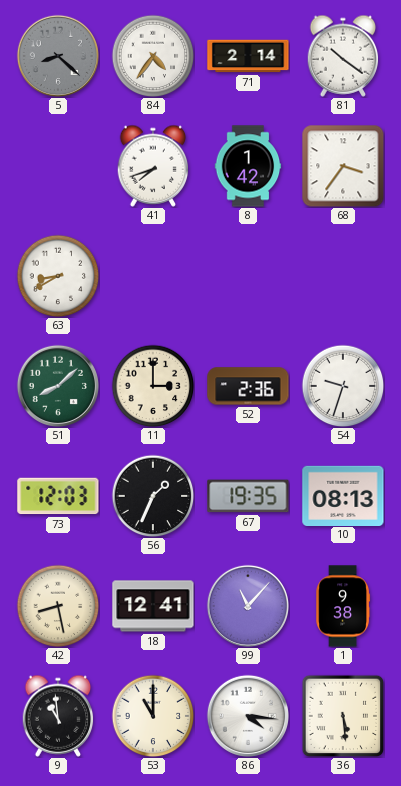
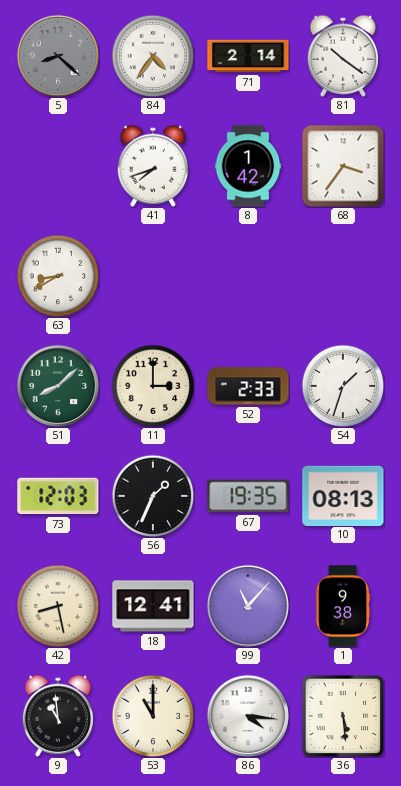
52: 2:36 -> 2:33
54: 9:33 -> 1:33
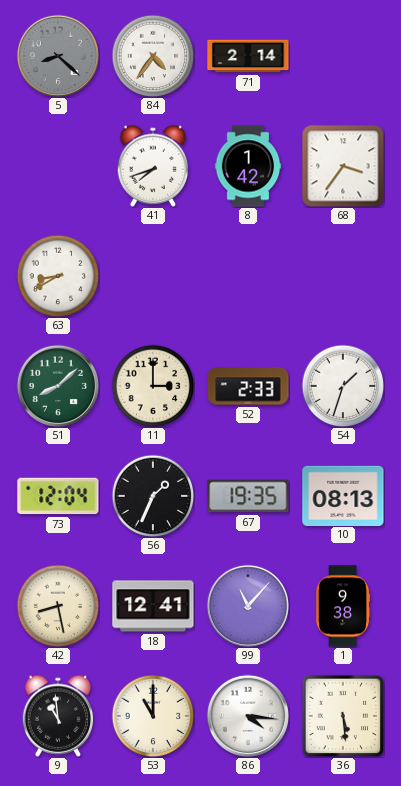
81: 10:21 -> none
73: 12:03 -> 12:04
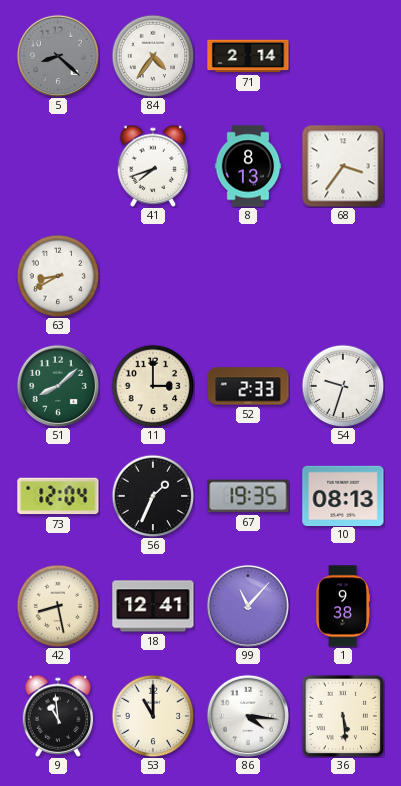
8: 1:42 -> 8:13
54: 1:33 -> 9:33
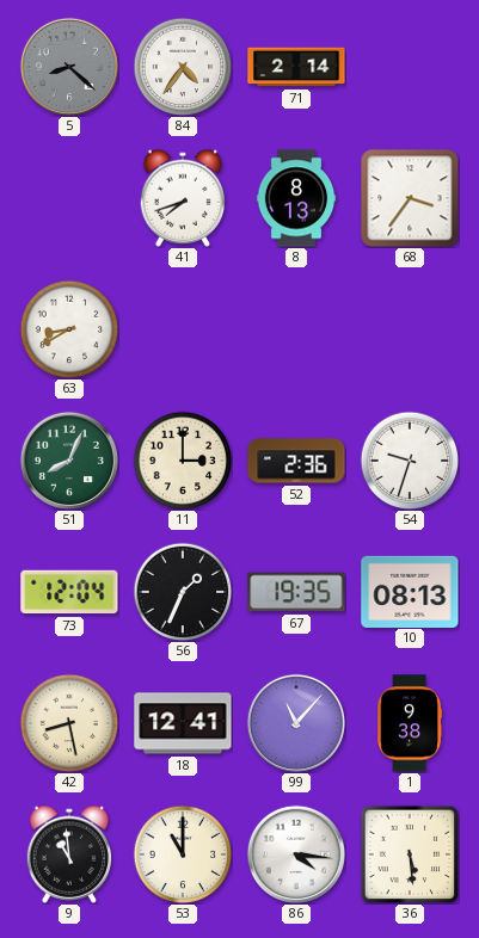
51: 8:08 -> 8:04
52: 2:33 -> 2:36
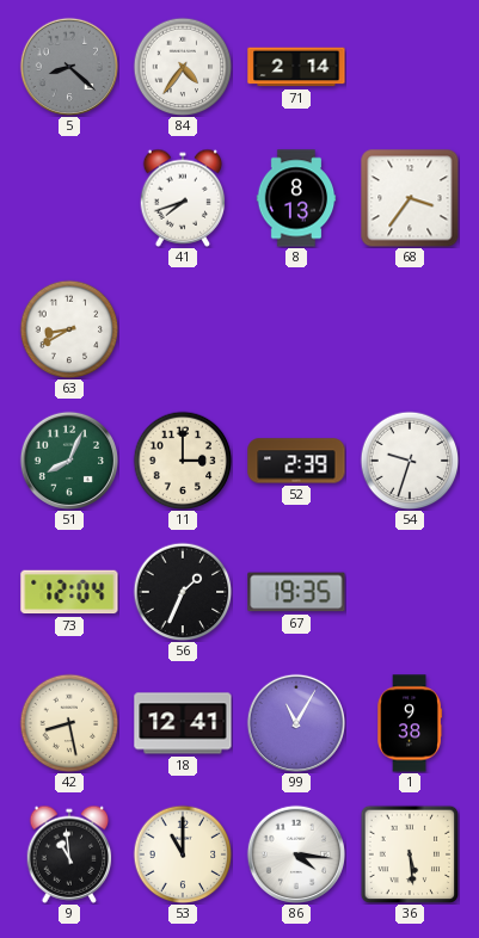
52: 2:36 -> 2:39
10: 08:13 -> none
99: 11:07 -> 11:05
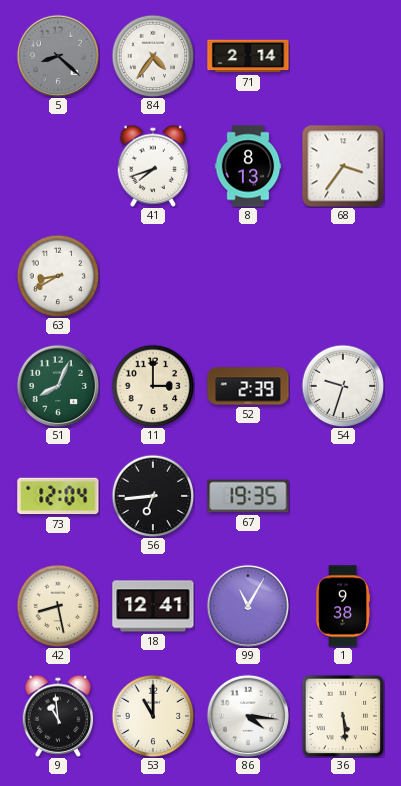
56: 1:34 -> 6:44
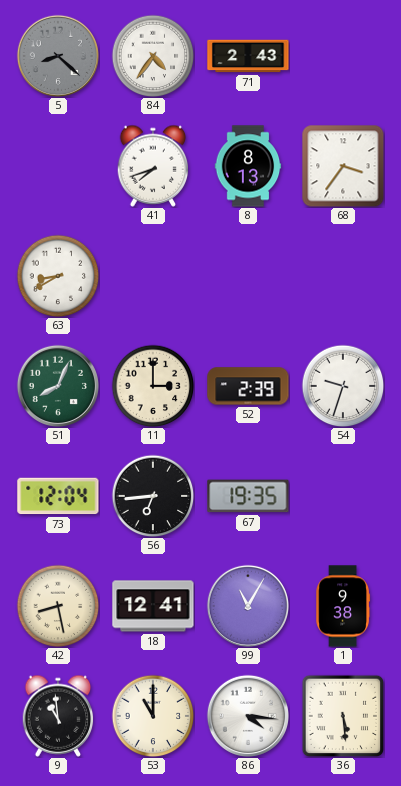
71: 2:14 -> 2:43
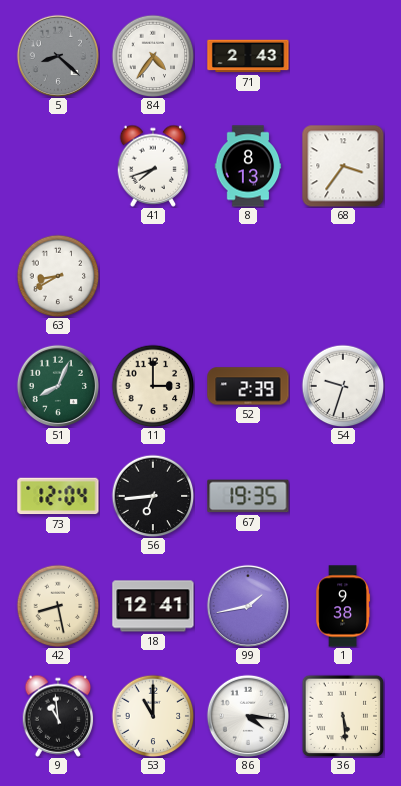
99: 11:05 -> 1:43
